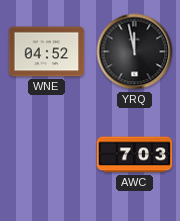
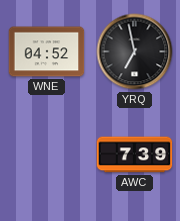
YRQ: 11:58 -> 6:58
AWC: 7:03 -> 7:39
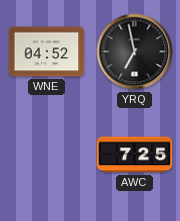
AWC: 7:39 -> 7:25
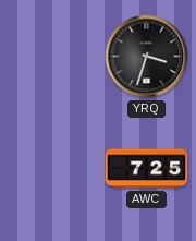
WNE: 04:52 -> none
YRQ: 6:58 -> 3:33
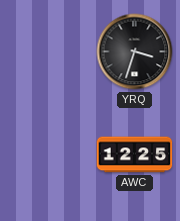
AWC: 7:25 -> 12:25
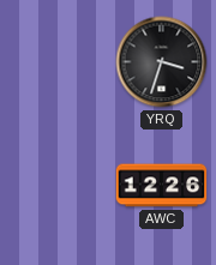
AWC: 12:25 -> 12:26
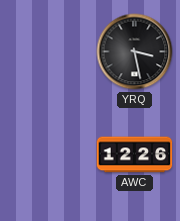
YRQ: 3:33 -> 3:28
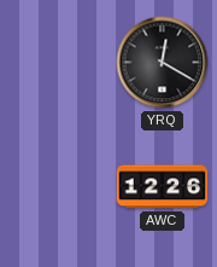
YRQ: 3:28 -> 12:20
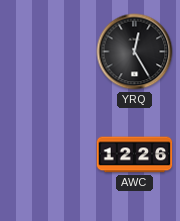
YRQ: 12:20 -> 12:25
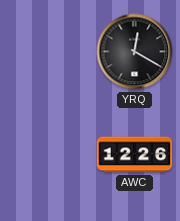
YRQ: 12:25 -> 12:20
